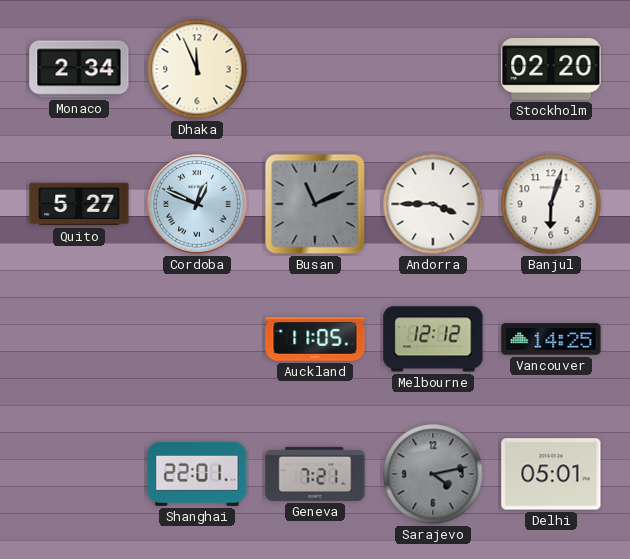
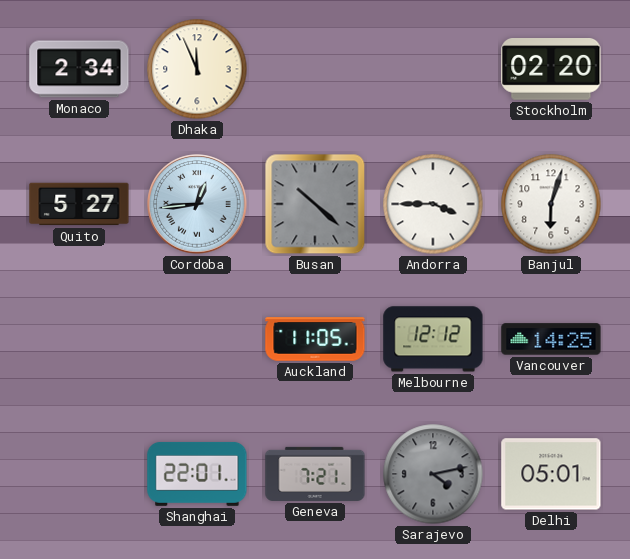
Cordoba: 12:49 -> 12:44
Busan: 11:11 -> 10:22
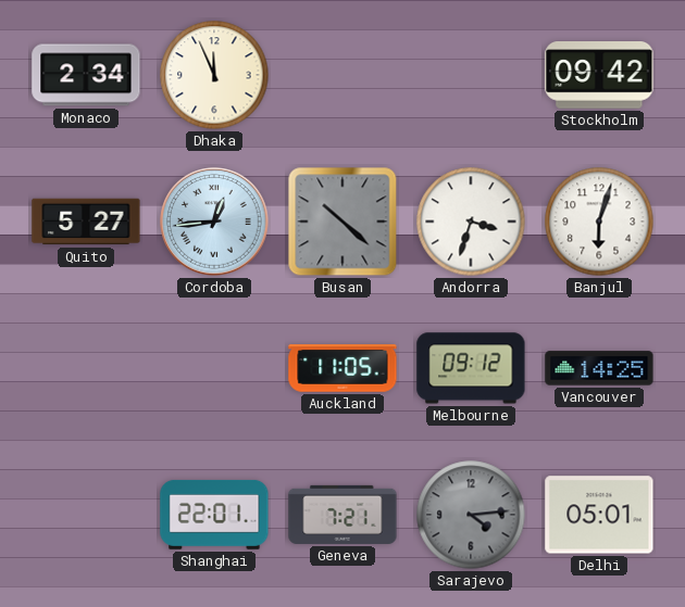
Stockholm: 02:20 -> 09:42
Andorra: 3:45 -> 3:33
Melbourne: 12:12 -> 09:12
Sarajevo: 4:13 -> 4:14
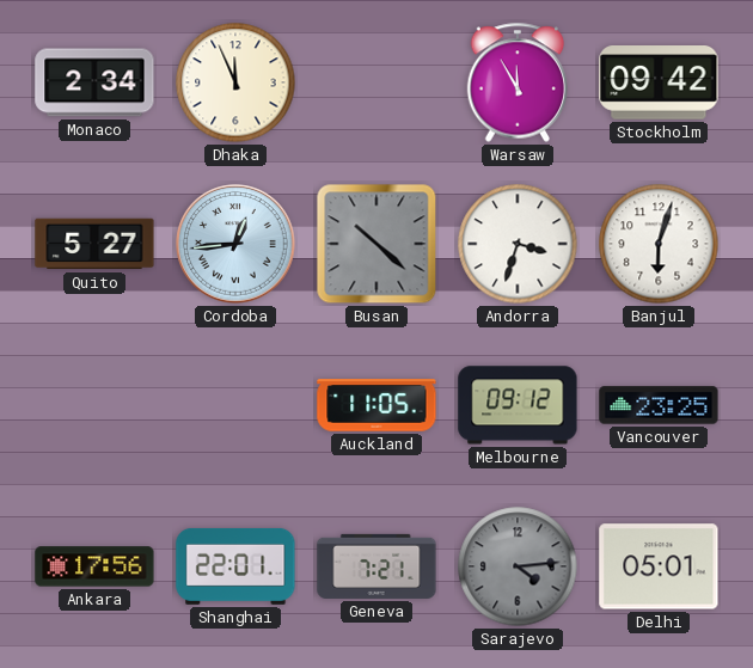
Warsaw: none -> 11:55
Vancouver: 14:25 -> 23:25
Ankara: none -> 17:56
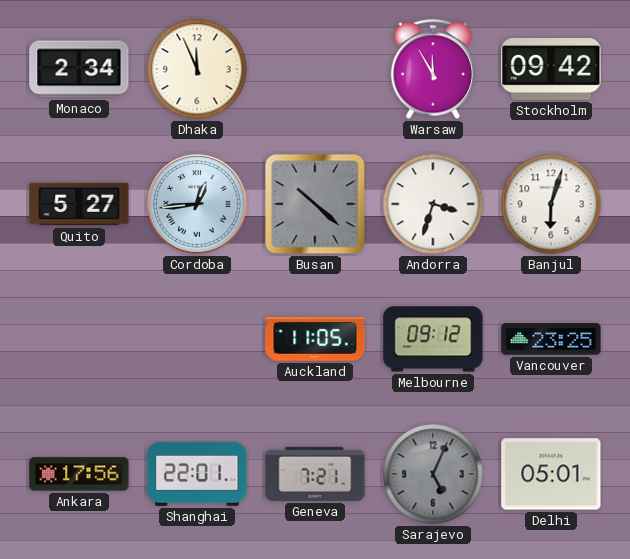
Sarajevo: 4:14 -> 5:04
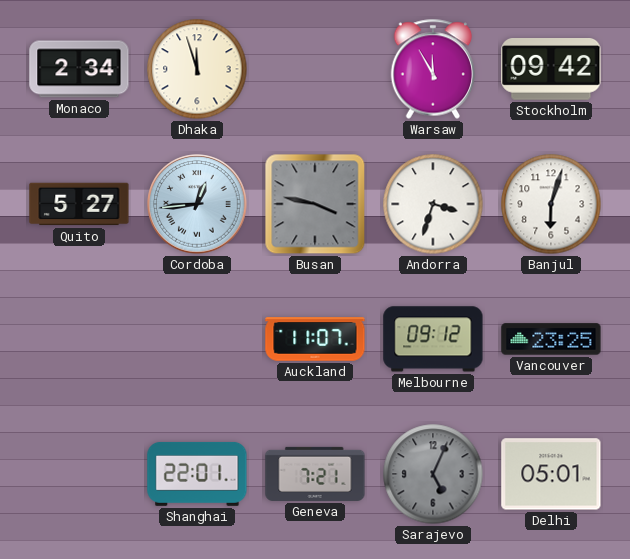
Dhaka: 11:56 -> 11:57
Busan: 10:22 -> 3:47
Auckland: 11:05 -> 11:07
Ankara: 17:56 -> none
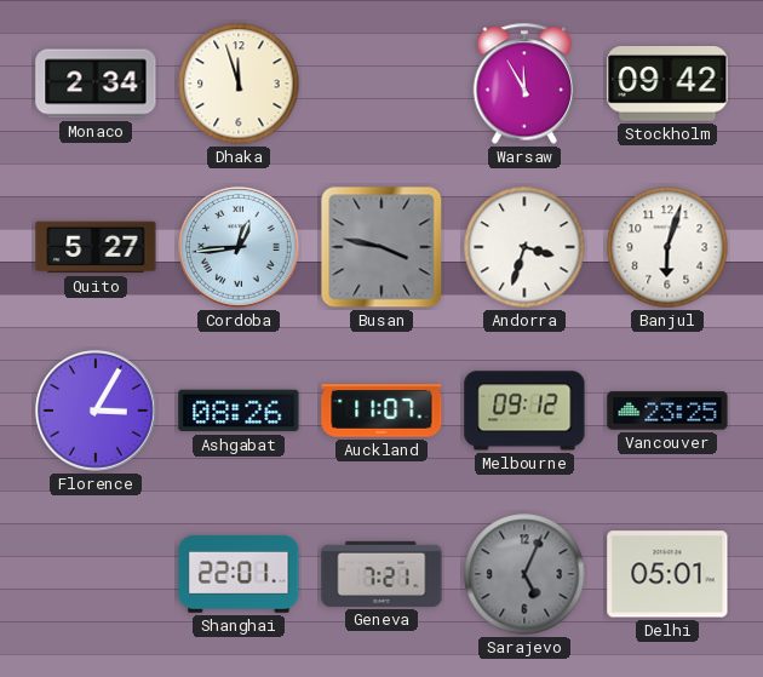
Florence: none -> 3:05
Ashgabat: none -> 08:26
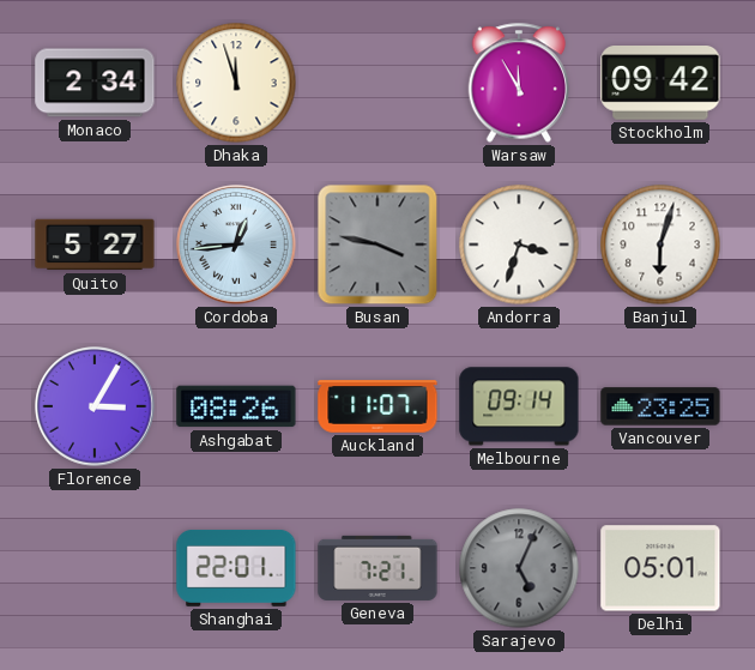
Melbourne: 09:12 -> 09:14
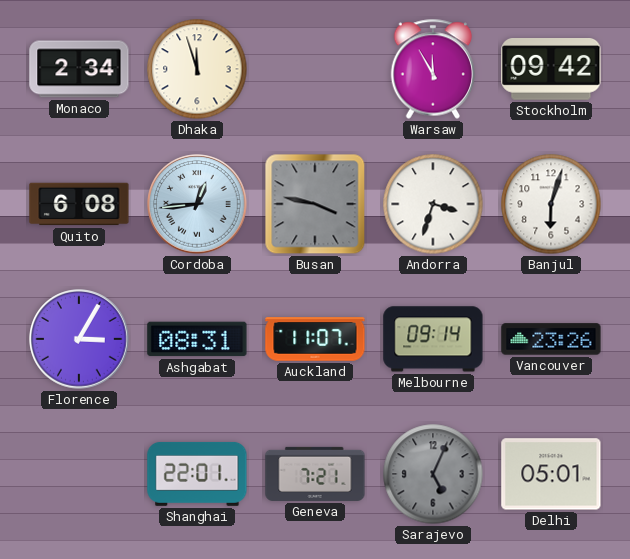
Quito: 5:27 -> 6:08
Ashgabat: 08:26 -> 08:31
Vancouver: 23:25 -> 23:26
